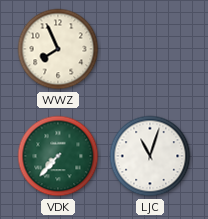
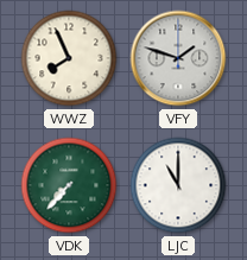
VFY: none -> 1:48
LJC: 11:03 -> 11:00
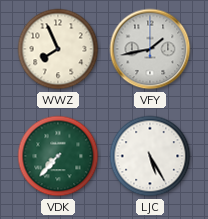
VFY: 1:48 -> 1:43
LJC: 11:00 -> 5:25
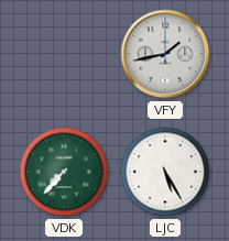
WWZ: 7:56 -> none
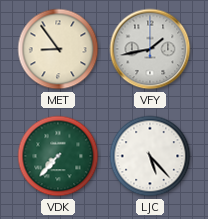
MET: none -> 8:54
LJC: 5:25 -> 5:23
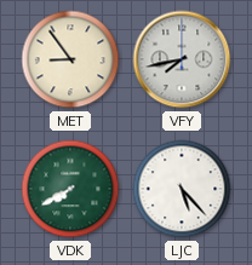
VFY: 1:43 -> 7:43
VDK: 7:37 -> 7:40
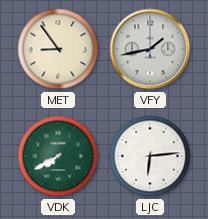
VFY: 7:43 -> 1:43
LJC: 5:23 -> 6:14
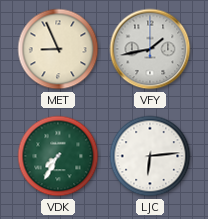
MET: 8:54 -> 8:56
VDK: 7:40 -> 7:35
